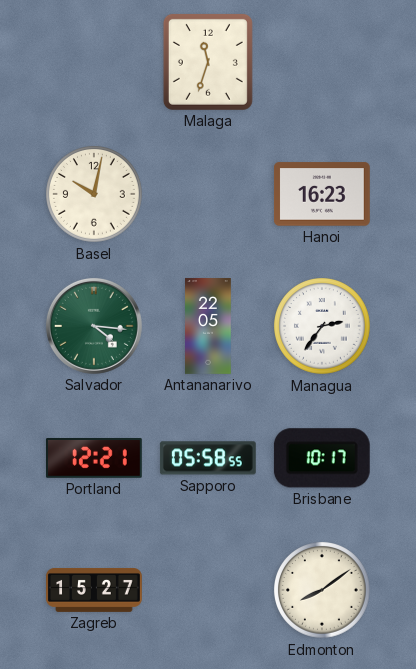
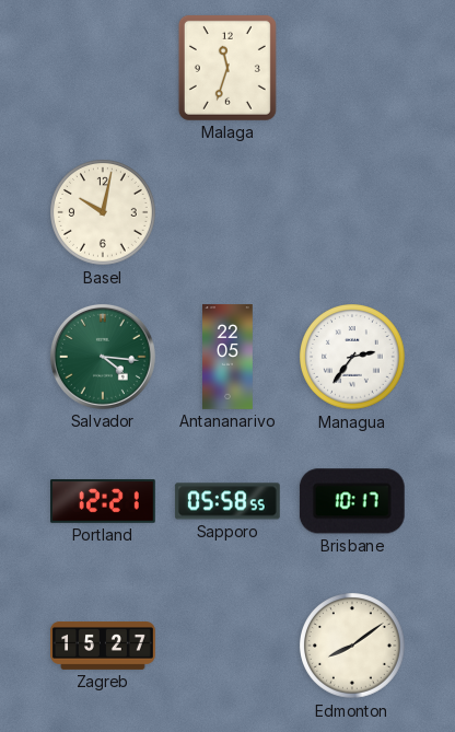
Hanoi: 16:23 -> none
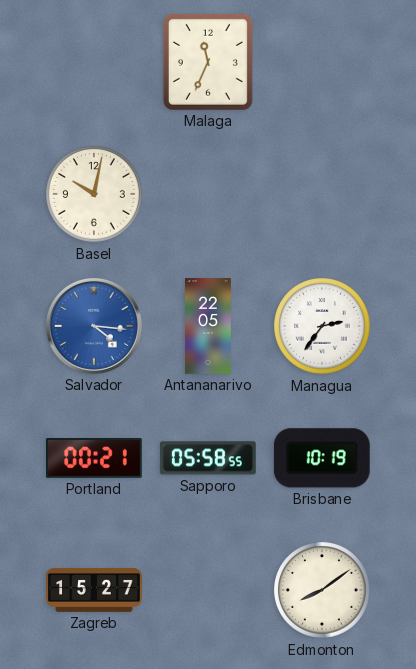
Malaga: 11:33 -> 11:34
Salvador dial: green -> blue
Portland: 12:21 -> 00:21
Brisbane: 10:17 -> 10:19
